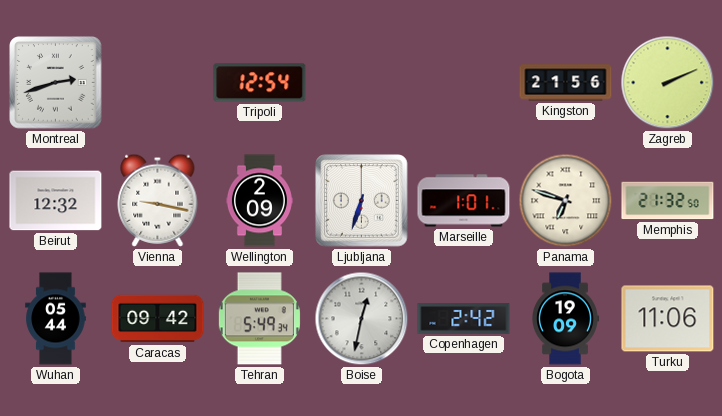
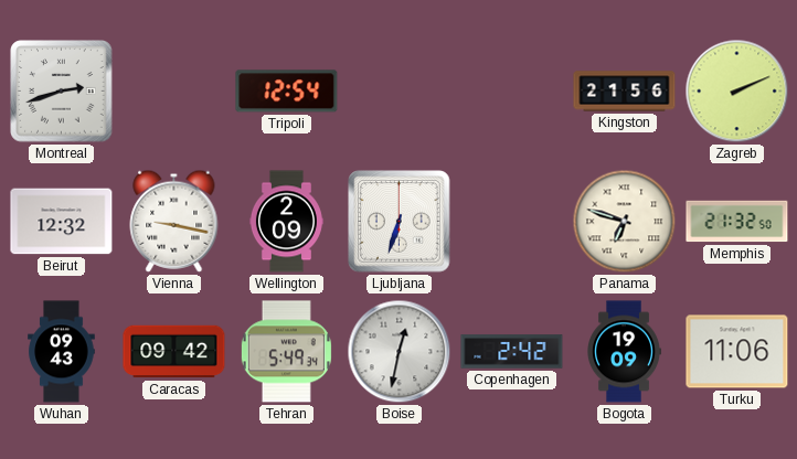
Marseille: 1:01 -> none
Wuhan: 05:44 -> 09:43
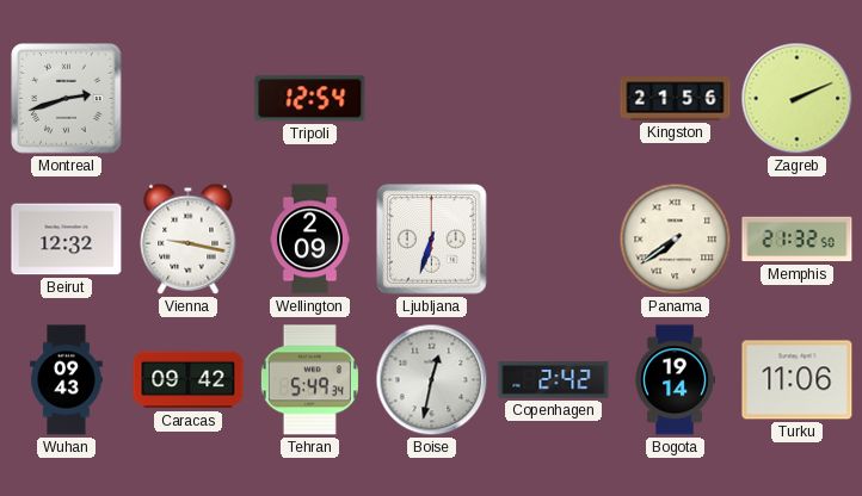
Panama: 6:48 -> 7:39
Bogota: 19:09 -> 19:14
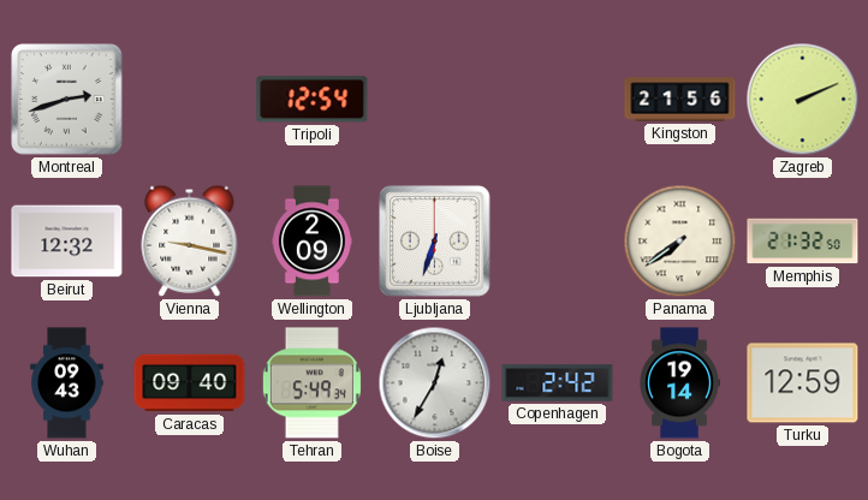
Caracas: 09:42 -> 09:40
Boise: 12:32 -> 12:35
Turku: 11:06 -> 12:59
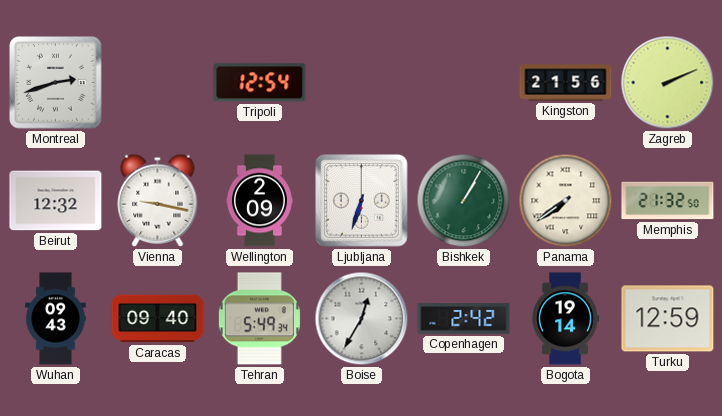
Bishkek: none -> 1:05
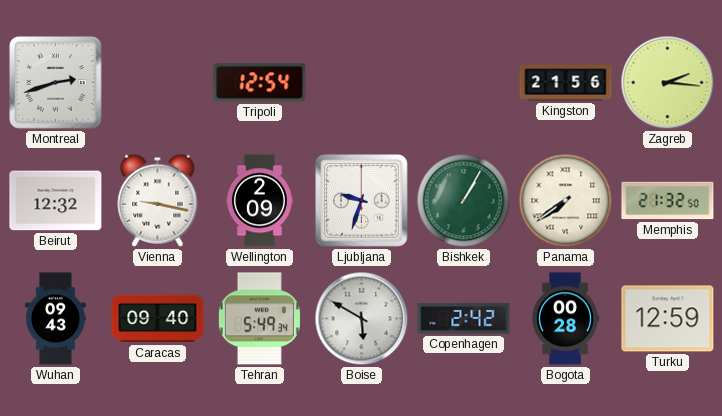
Zagreb: 2:11 -> 2:16
Ljubljana: 6:33 -> 9:33
Boise: 12:35 -> 5:50
Bogota: 19:14 -> 00:28
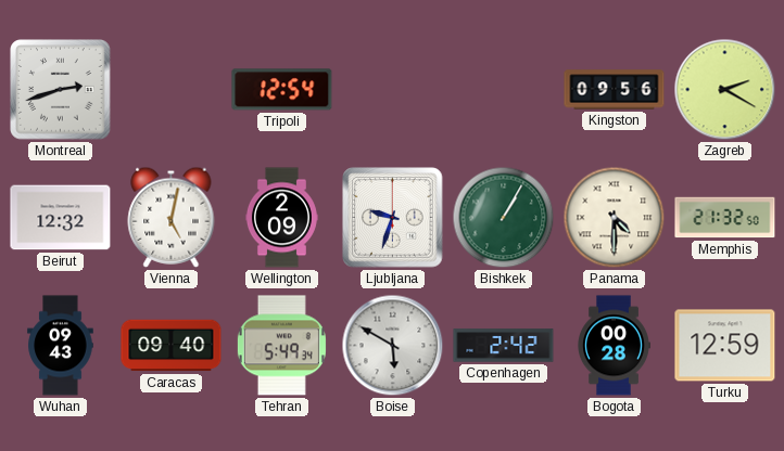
Kingston: 21:56 -> 09:56
Zagreb: 2:16 -> 2:20
Vienna: 9:17 -> 5:02
Panama: 7:39 -> 4:30
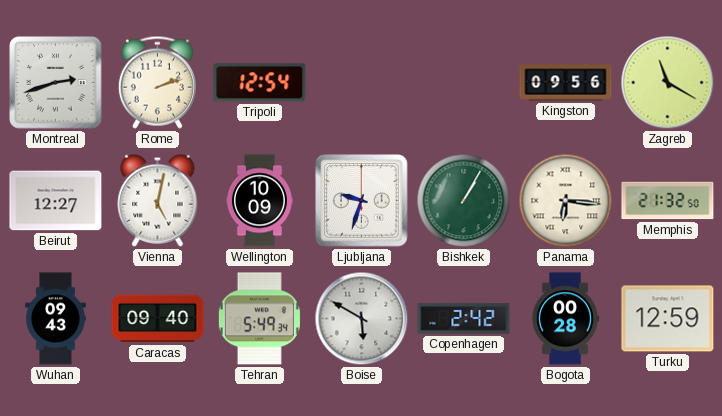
Rome: none -> 2:12
Zagreb: 2:20 -> 11:20
Beirut: 12:32 -> 12:27
Wellington: 2:09 -> 10:09
Panama: 4:30 -> 6:16
